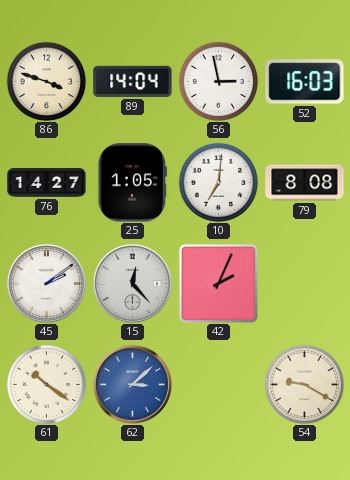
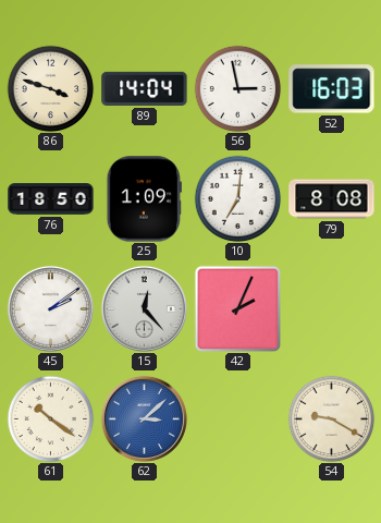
76: 14:27 -> 18:50
25: 1:05 -> 1:09
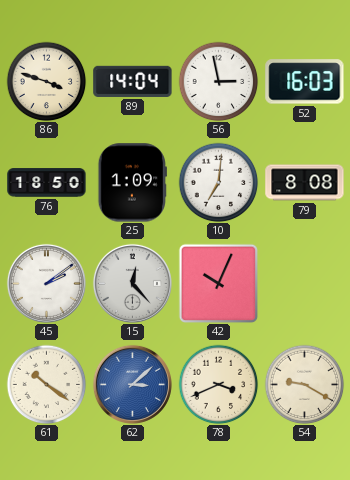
42: 2:04 -> 10:04
78: none -> 3:41
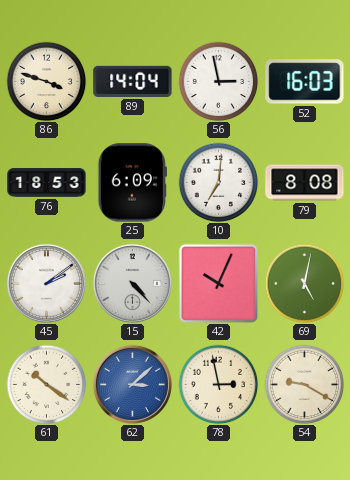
76: 18:50 -> 18:53
25: 1:09 -> 6:09
15: 12:23 -> 4:23
69: none -> 5:02
78: 3:41 -> 2:58
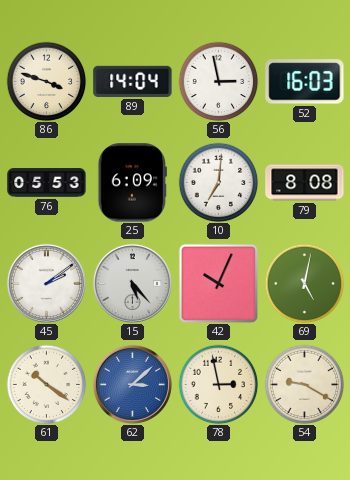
76: 18:53 -> 05:53
15: 4:23 -> 5:23
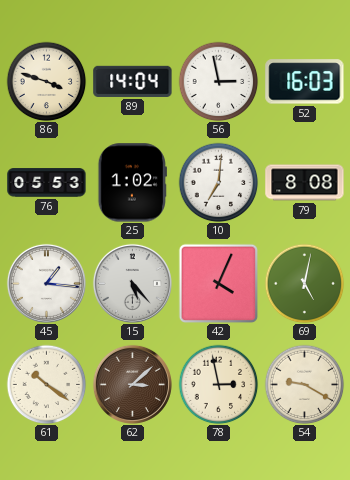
25: 6:09 -> 1:02
45: 2:09 -> 1:16
42: 10:04 -> 4:04
62 dial: blue -> brown
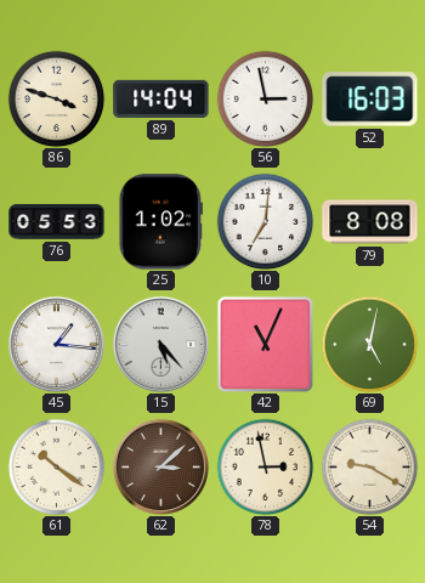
42: 4:04 -> 11:04
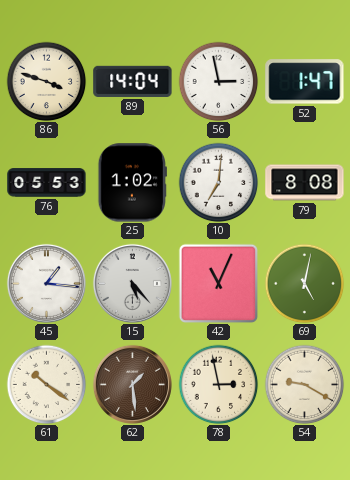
52: 16:03 -> 1:47
62: 3:08 -> 1:29
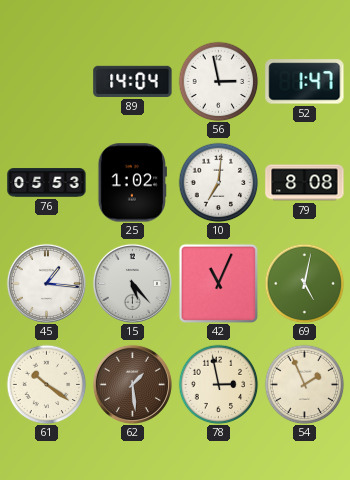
86: 3:48 -> none
54: 9:20 -> 1:56
